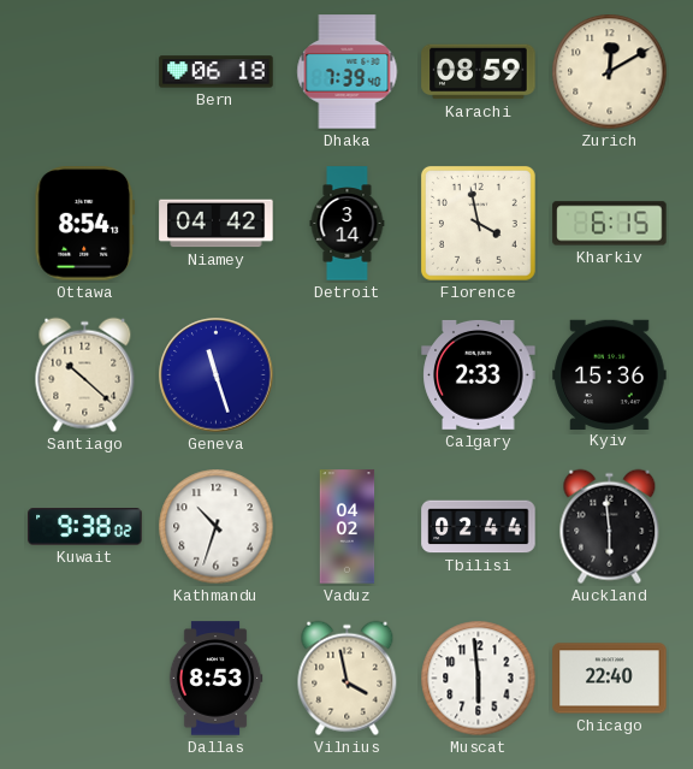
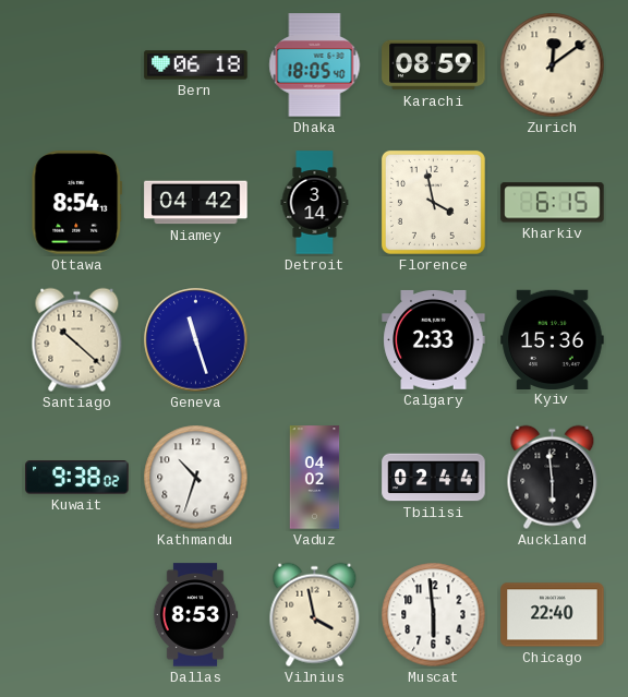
Dhaka: 7:39 -> 18:05
Zurich: 12:10 -> 12:09
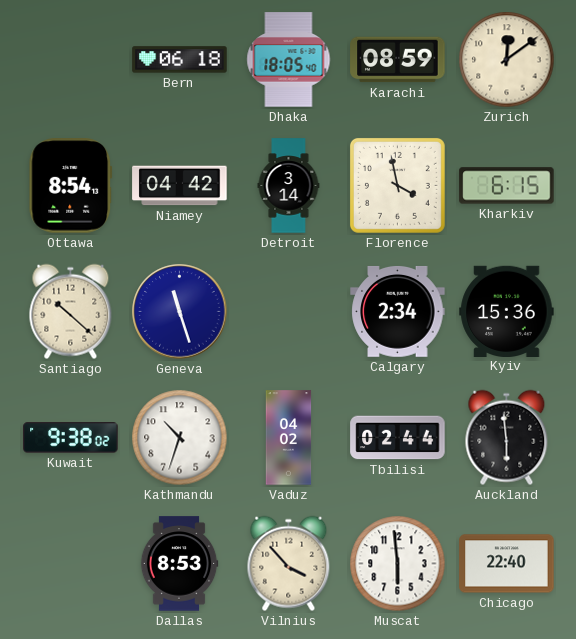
Calgary: 2:33 -> 2:34
Vilnius: 3:58 -> 3:53
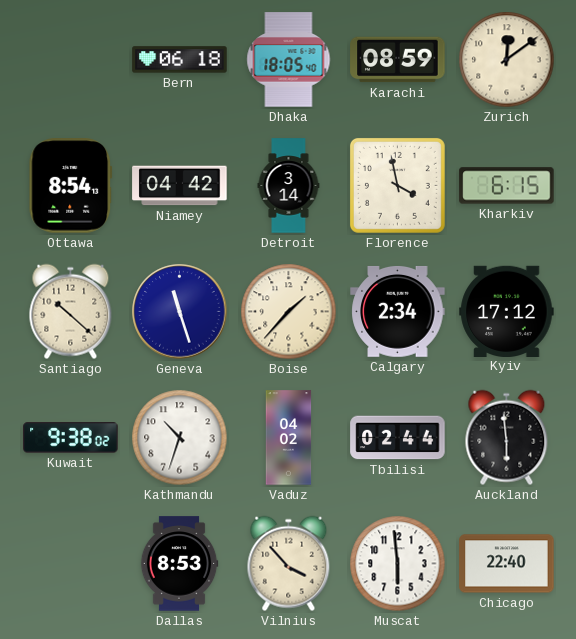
Boise: none -> 1:37
Kyiv: 15:36 -> 17:12
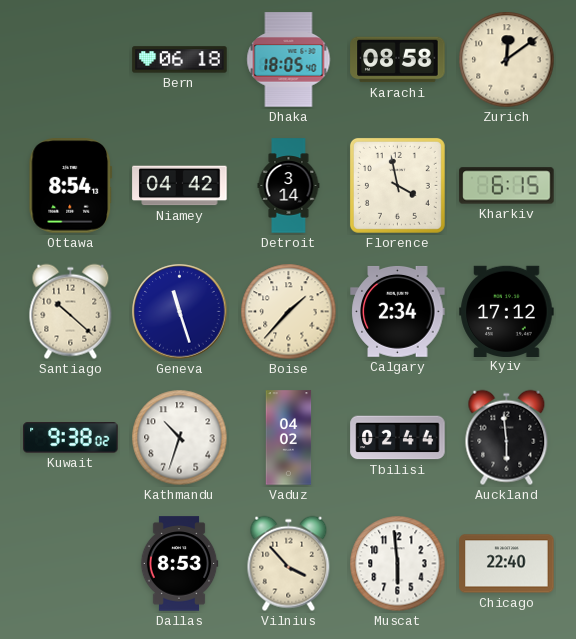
Karachi: 08:59 -> 08:58
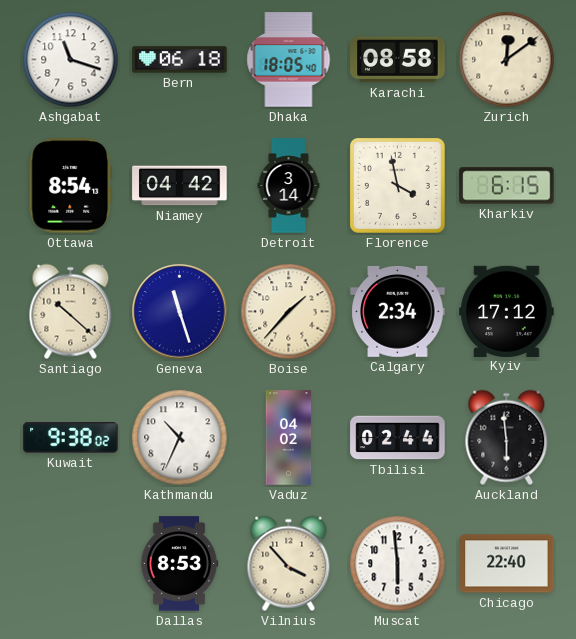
Ashgabat: none -> 11:18
Kathmandu: 10:33 -> 10:34
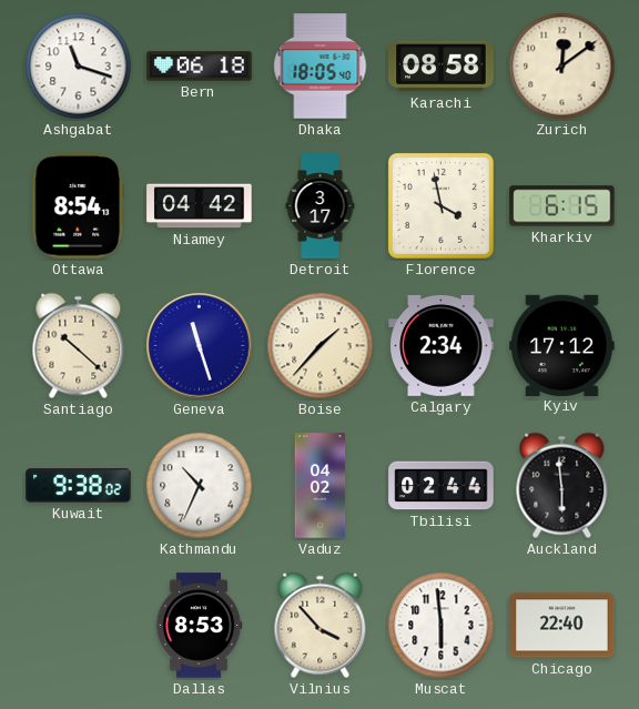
Detroit: 3:14 -> 3:17
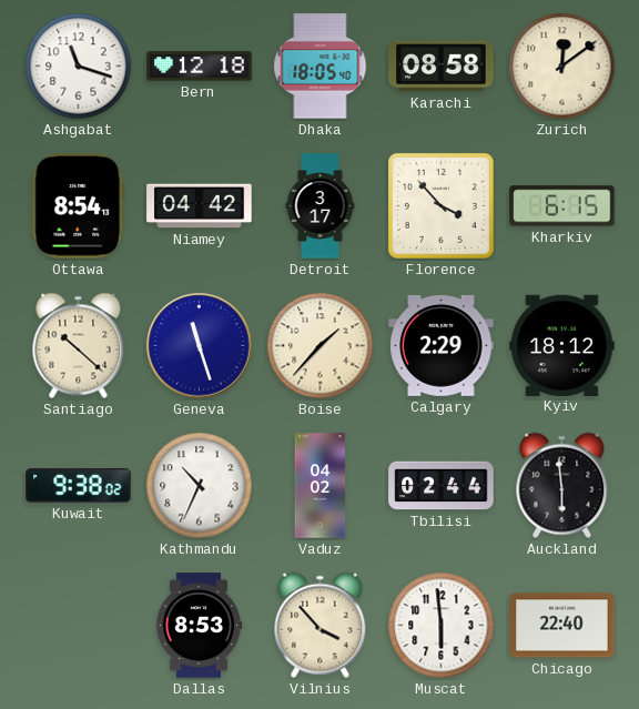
Bern: 06:18 -> 12:18
Florence: 3:58 -> 3:53
Calgary: 2:34 -> 2:29
Kyiv: 17:12 -> 18:12
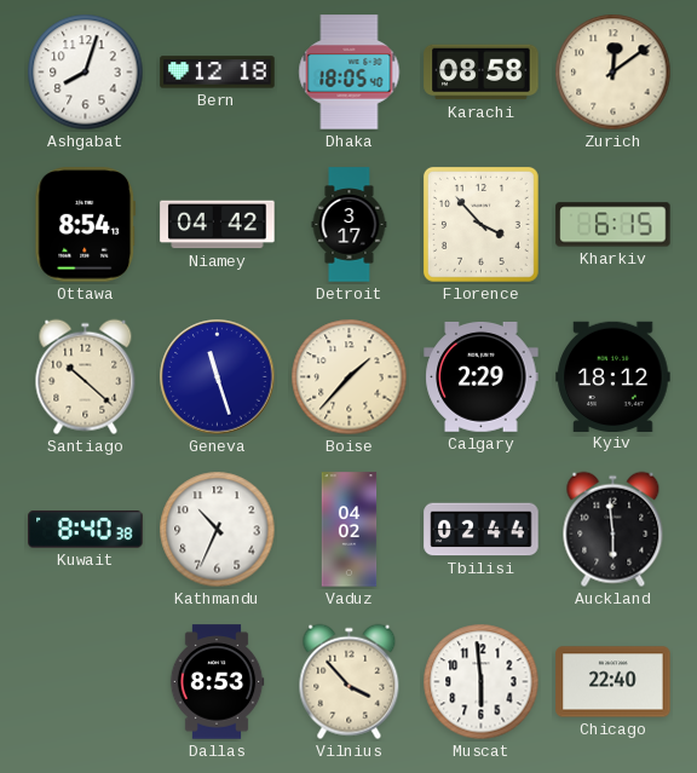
Ashgabat: 11:18 -> 8:03
Kuwait: 9:38 -> 8:40
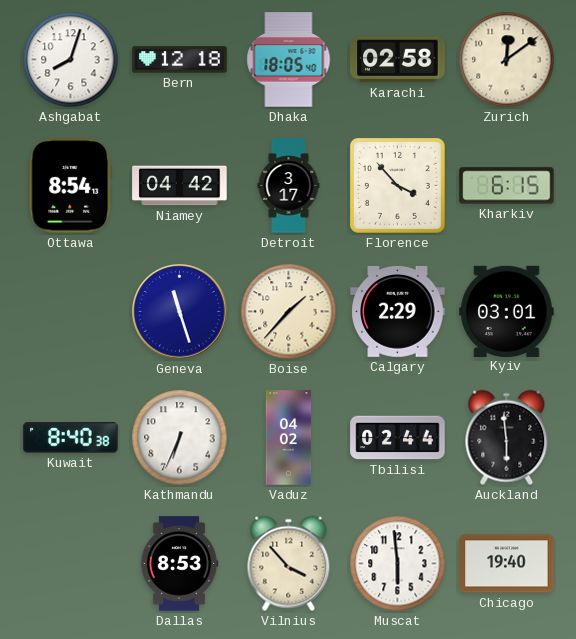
Karachi: 08:58 -> 02:58
Santiago: 10:22 -> none
Kyiv: 18:12 -> 03:01
Kathmandu: 10:34 -> 6:34
Chicago: 22:40 -> 19:40
